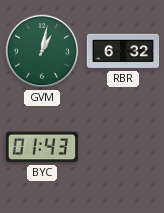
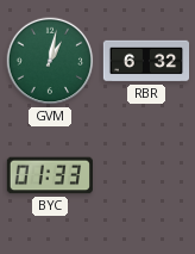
BYC: 01:43 -> 01:33
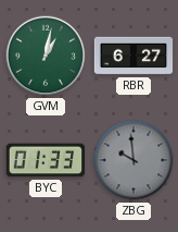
RBR: 6:32 -> 6:27
ZBG: none -> 9:59
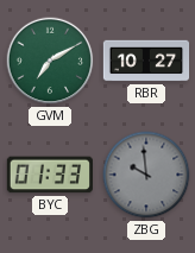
GVM: 1:02 -> 7:10
RBR: 6:27 -> 10:27
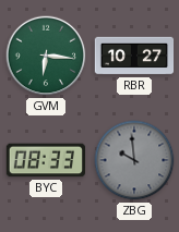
GVM: 7:10 -> 6:16
BYC: 01:33 -> 08:33
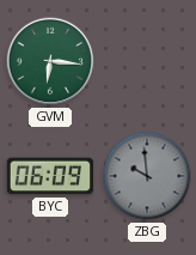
RBR: 10:27 -> none
BYC: 08:33 -> 06:09
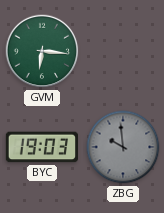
BYC: 06:09 -> 19:03
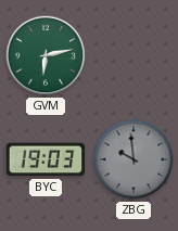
GVM: 6:16 -> 6:13
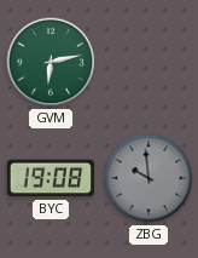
BYC: 19:03 -> 19:08
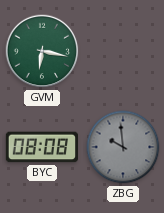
GVM: 6:13 -> 6:17
BYC: 19:08 -> 08:08
